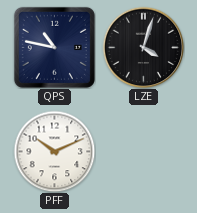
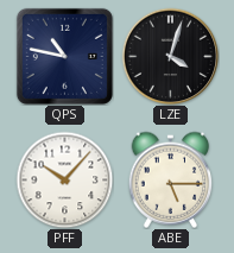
PFF: 10:11 -> 10:07
ABE: none -> 5:15
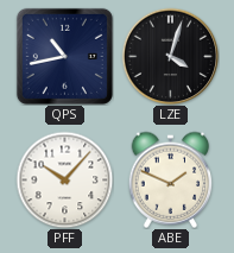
QPS: 10:47 -> 10:43
ABE: 5:15 -> 1:49
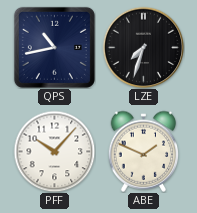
LZE: 4:03 -> 7:33
